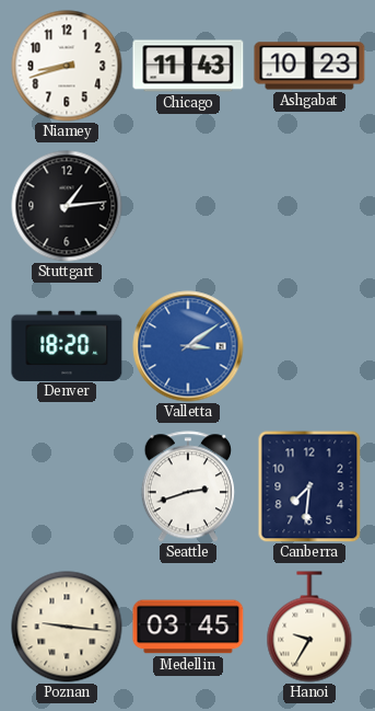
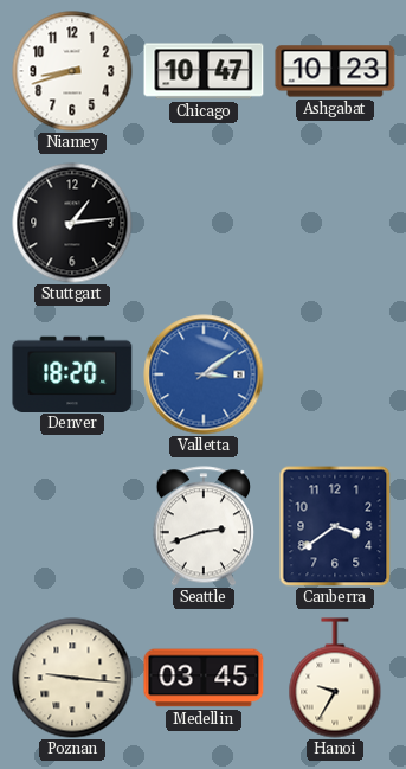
Chicago: 11:43 -> 10:47
Canberra: 7:31 -> 3:39
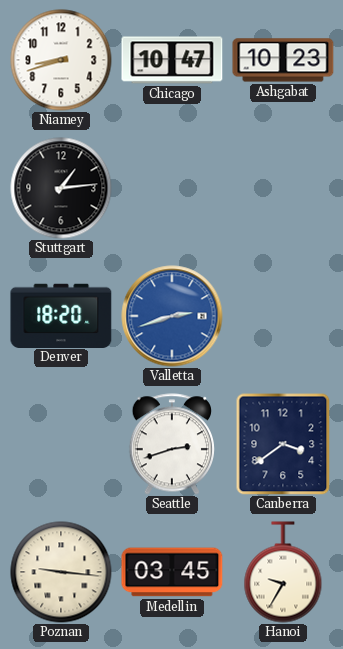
Valletta: 3:09 -> 2:42
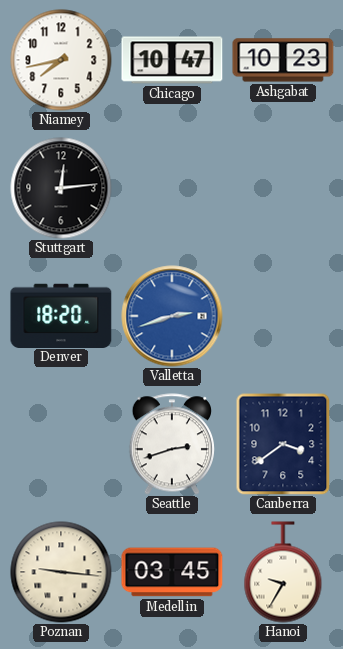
Niamey: 8:42 -> 7:43
Stuttgart: 1:14 -> 12:14
